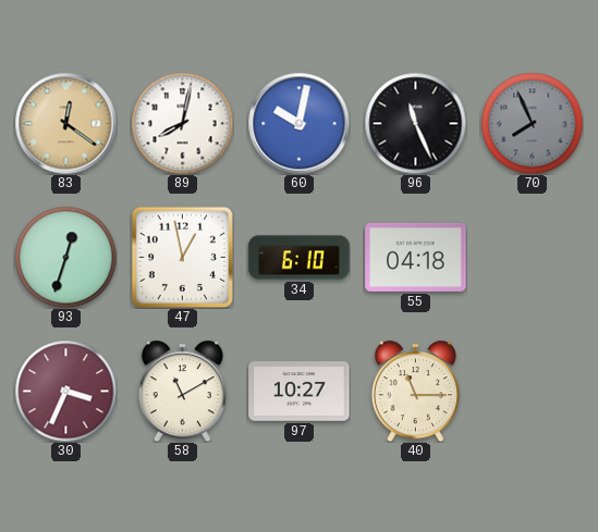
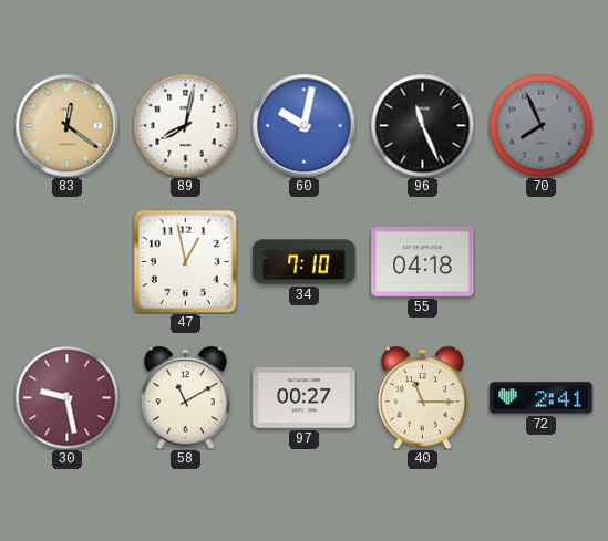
93: 12:33 -> none
34: 6:10 -> 7:10
30: 3:34 -> 9:28
97: 10:27 -> 00:27
72: none -> 2:41
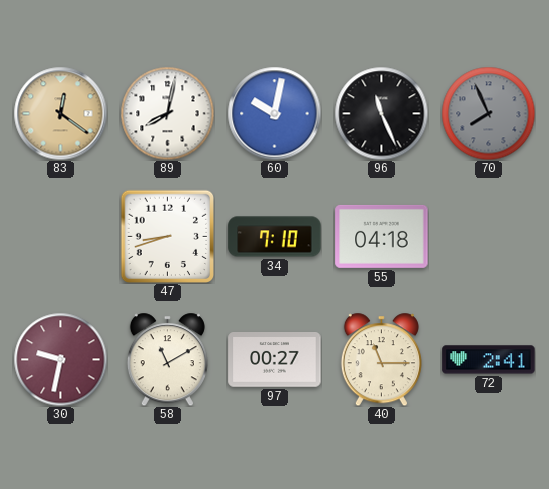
47: 12:58 -> 8:42
30: 9:28 -> 9:32
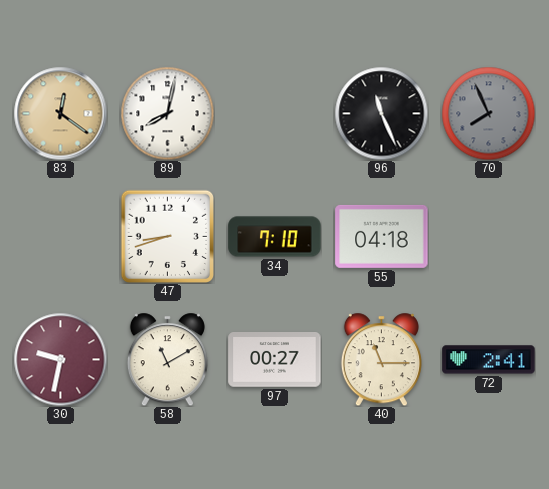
60: 10:02 -> none
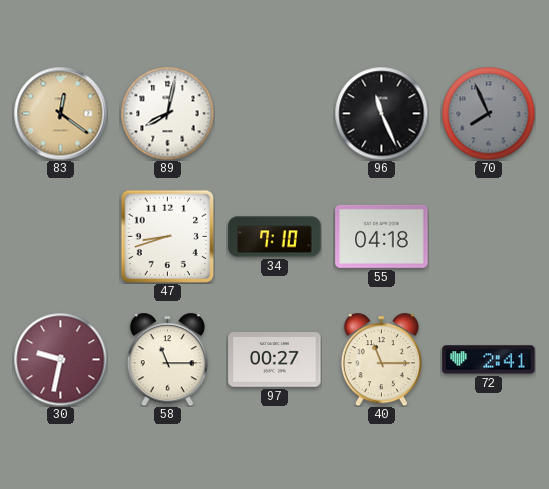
58: 11:10 -> 11:15
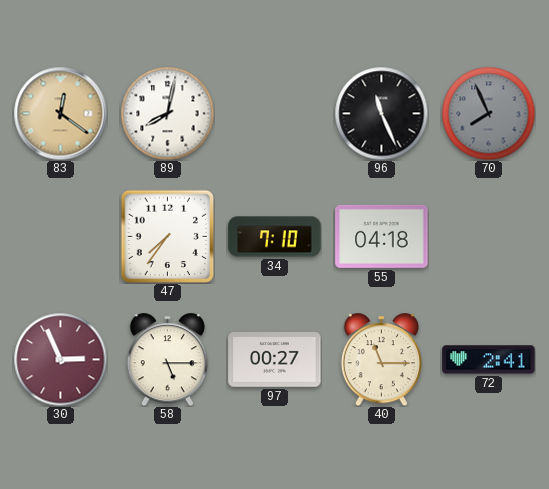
47: 8:42 -> 7:36
30: 9:32 -> 2:56
58: 11:15 -> 5:15
